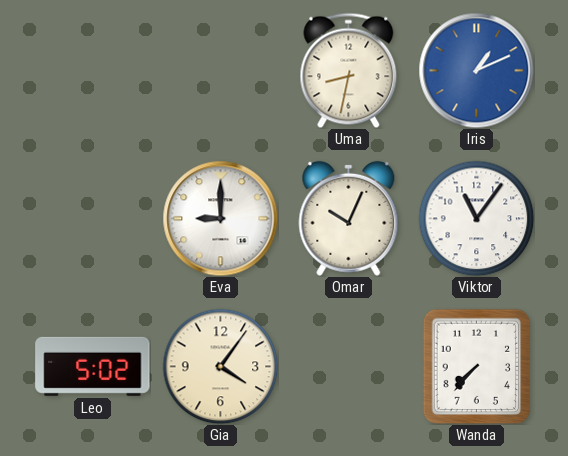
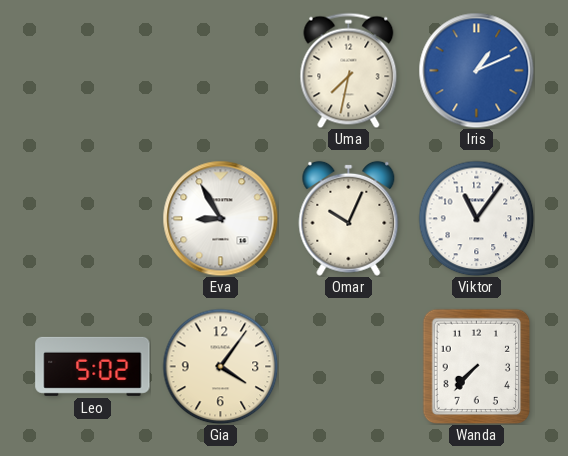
Uma: 8:32 -> 7:32
Eva: 9:00 -> 8:55
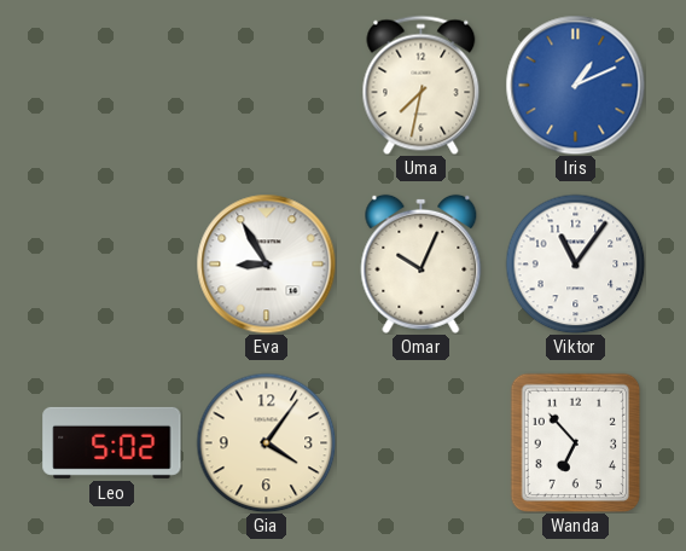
Wanda: 7:37 -> 6:53
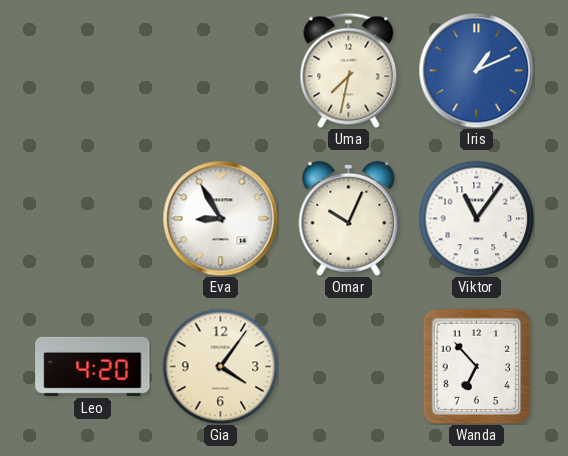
Leo: 5:02 -> 4:20
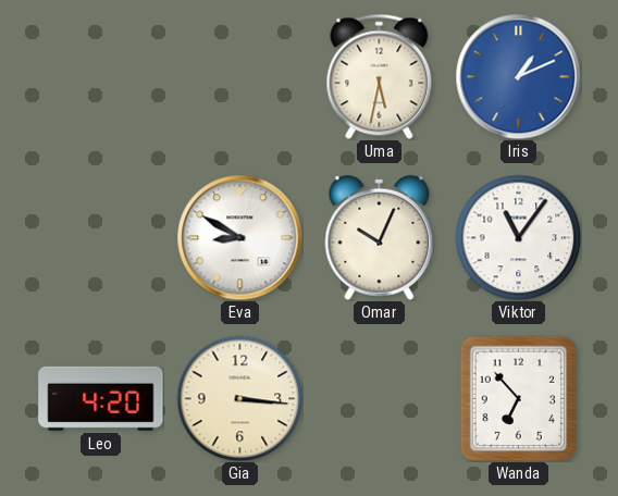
Uma: 7:32 -> 5:32
Eva: 8:55 -> 8:50
Gia: 4:06 -> 3:16
